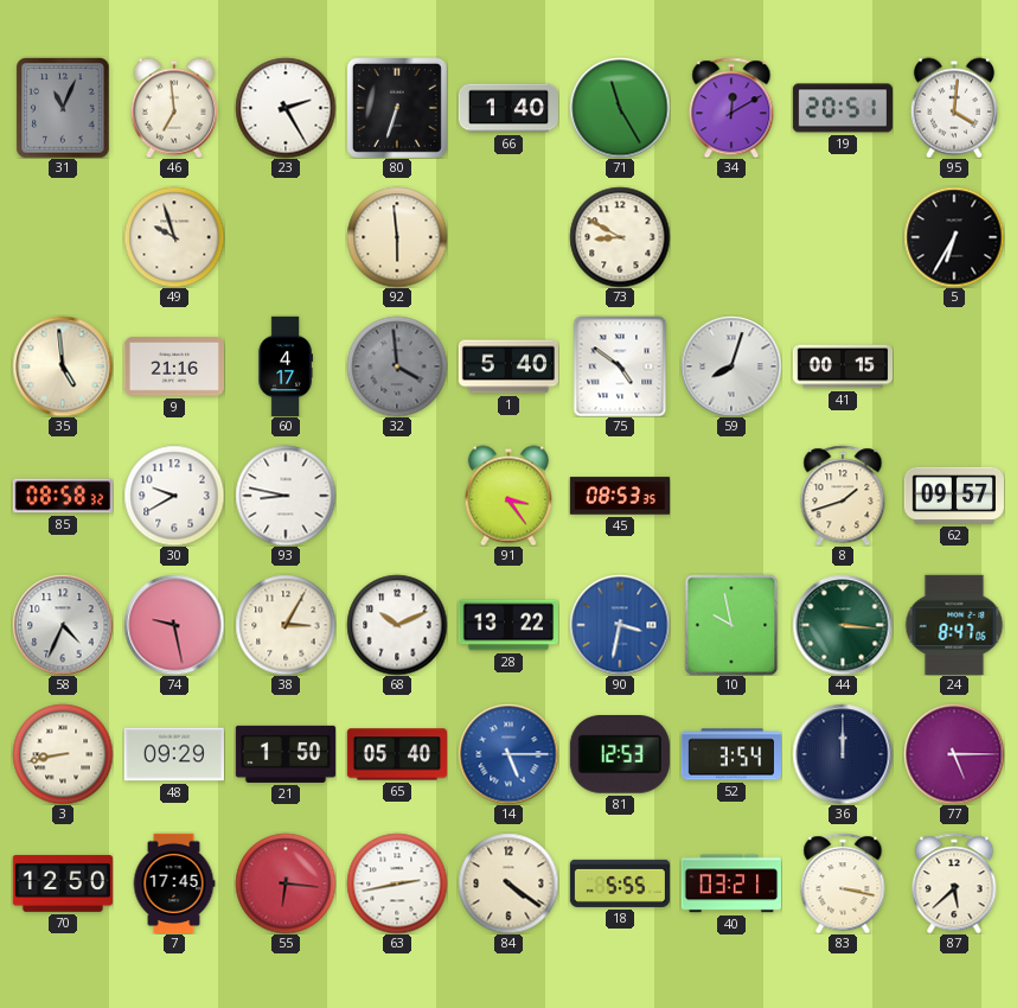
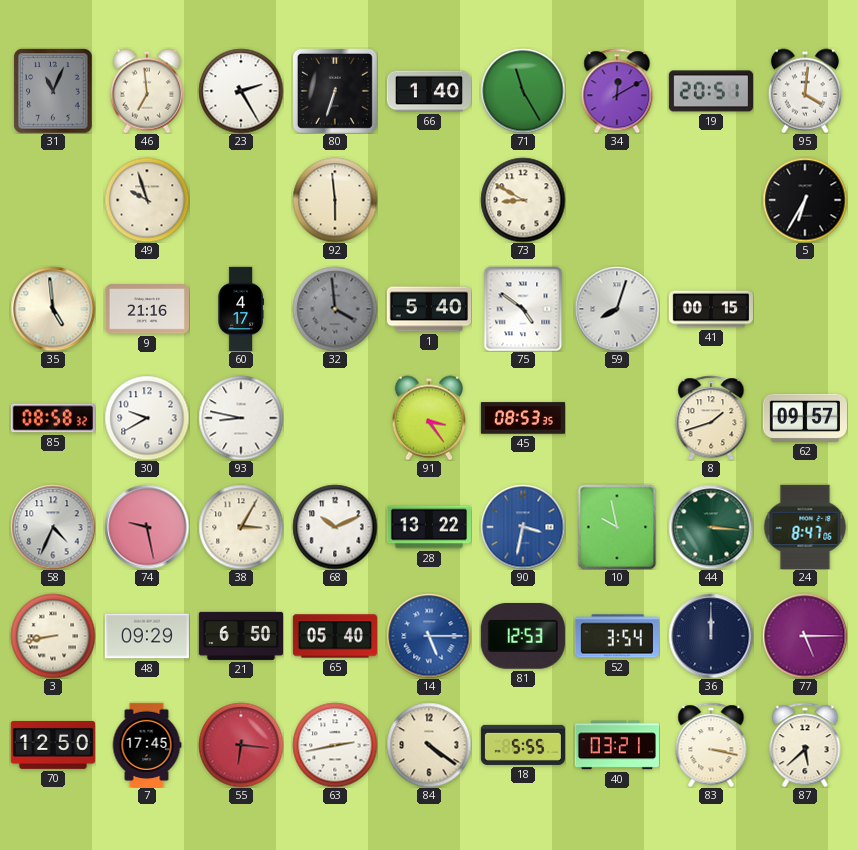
21: 1:50 -> 6:50
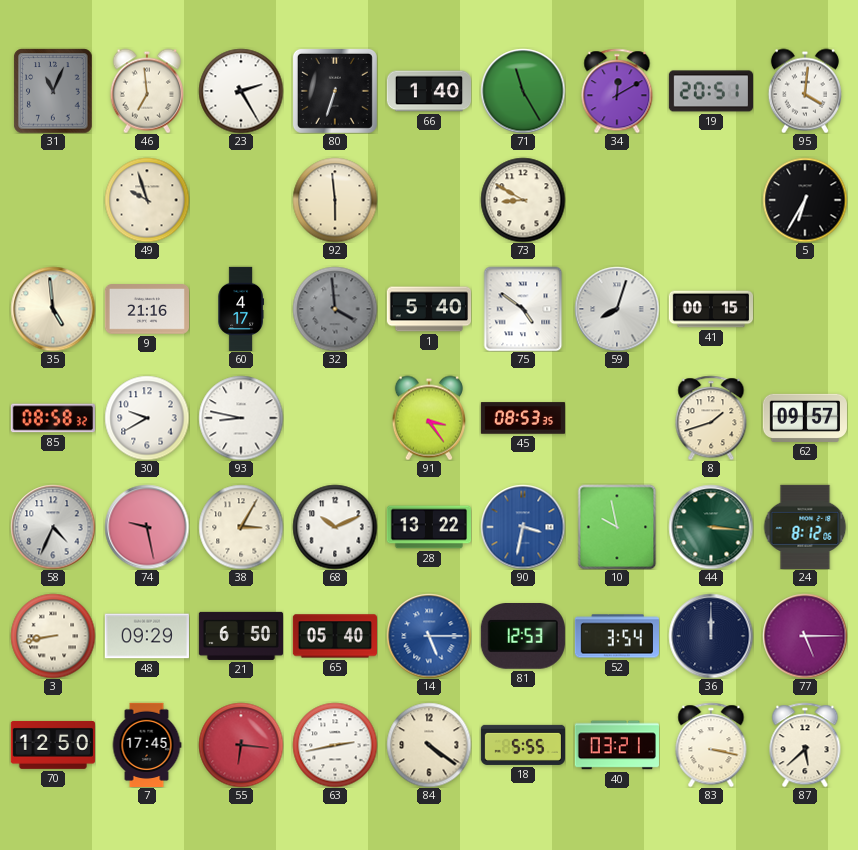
24: 8:47 -> 8:12
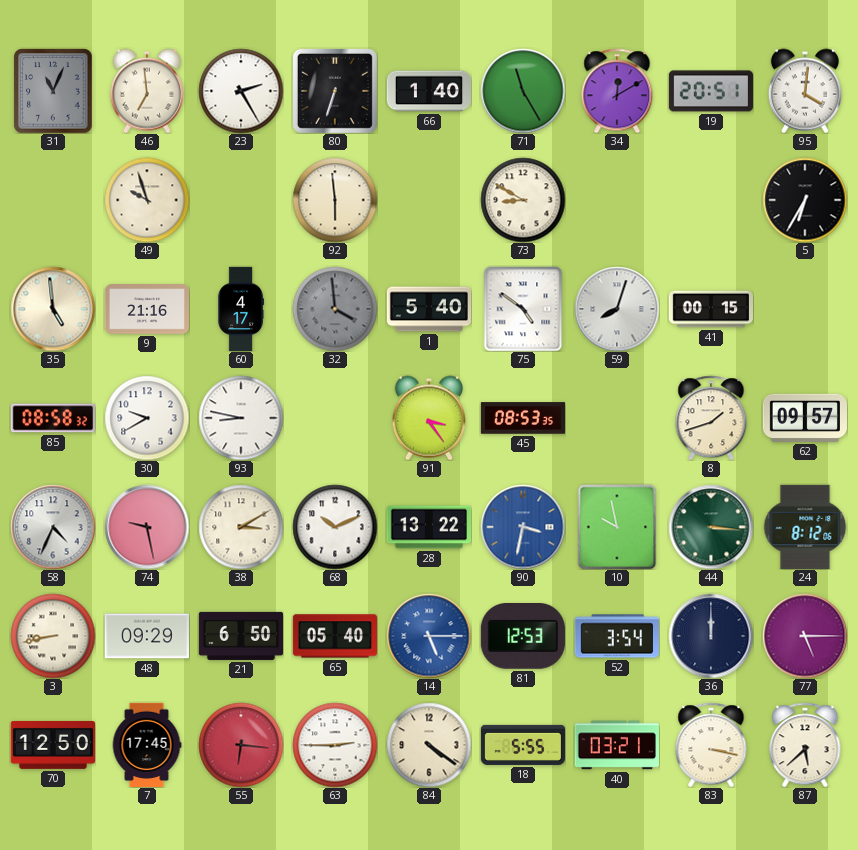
38: 3:05 -> 3:10
63: 2:43 -> 2:45
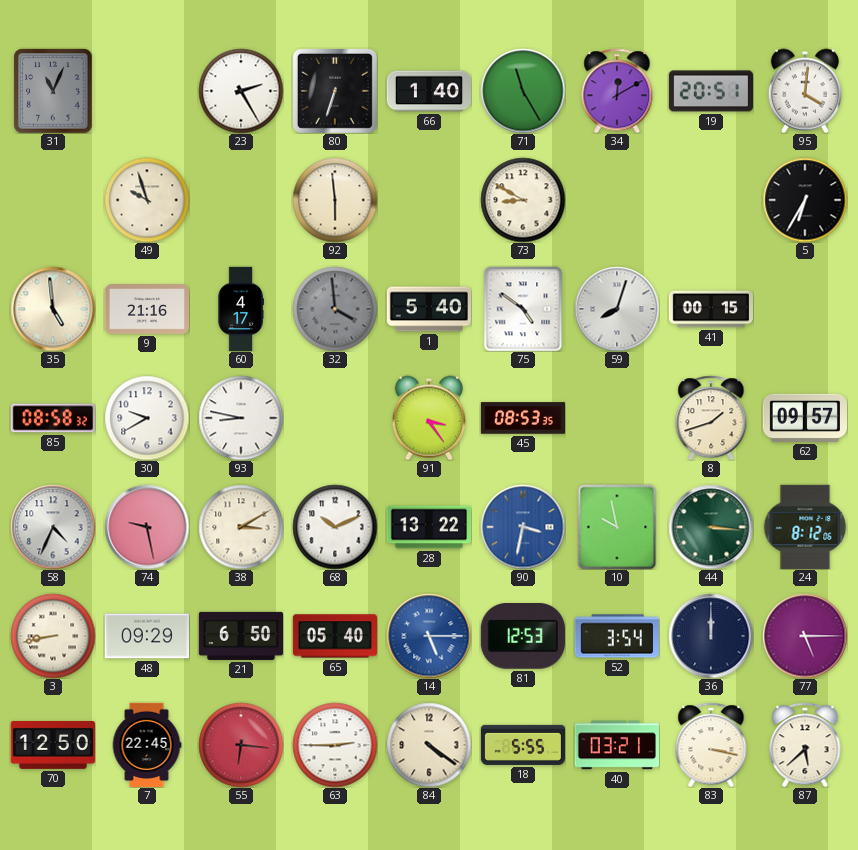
46: 6:59 -> none
7: 17:45 -> 22:45
